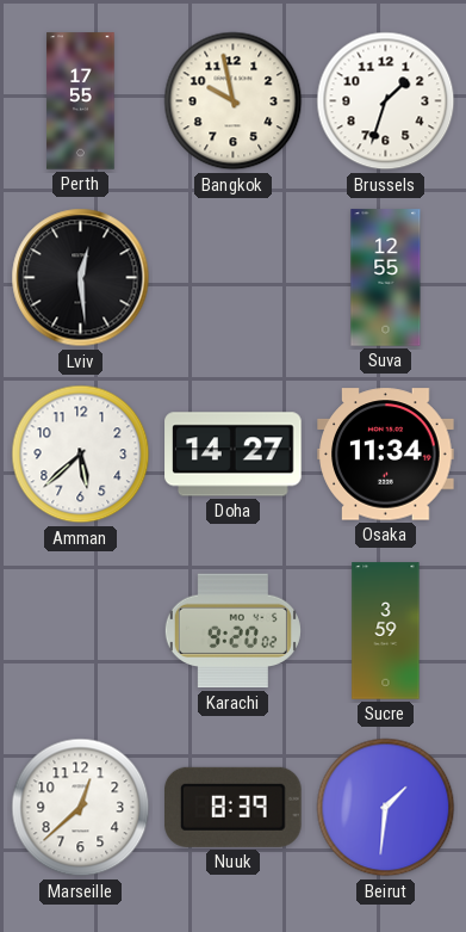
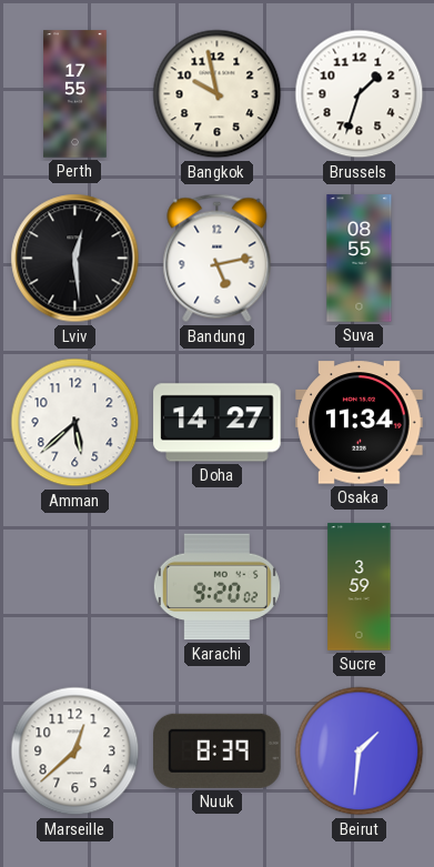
Bandung: none -> 5:13
Suva: 12:55 -> 08:55
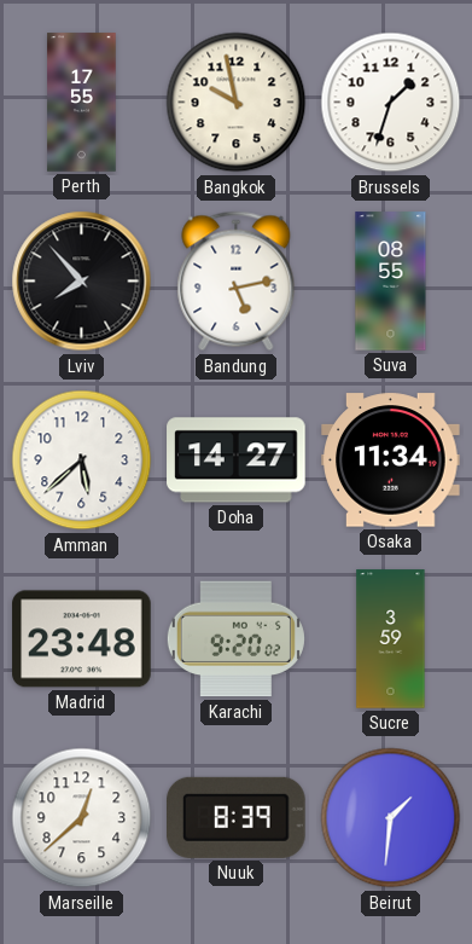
Lviv: 12:29 -> 7:53
Madrid: none -> 23:48
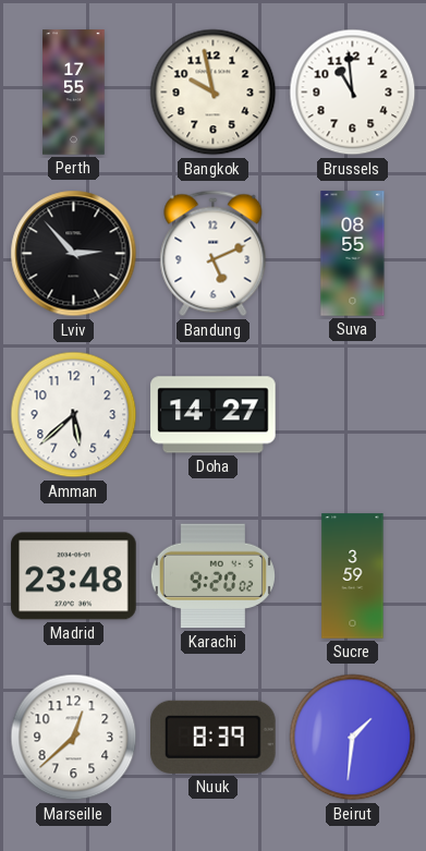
Brussels: 1:33 -> 10:59
Lviv: 7:53 -> 2:53
Bandung: 5:13 -> 5:11
Osaka: 11:34 -> none
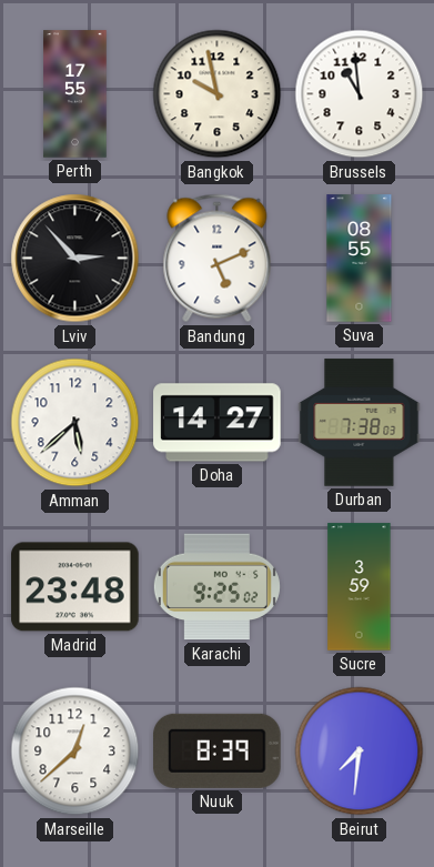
Durban: none -> 7:38
Karachi: 9:20 -> 9:25
Beirut: 1:31 -> 7:31
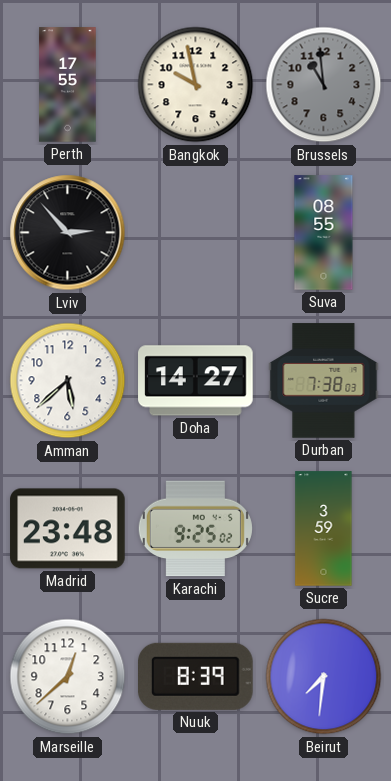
Brussels dial: white -> grey
Bandung: 5:11 -> none
